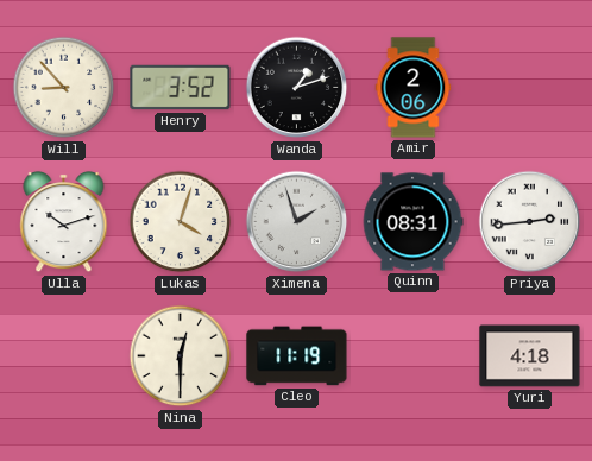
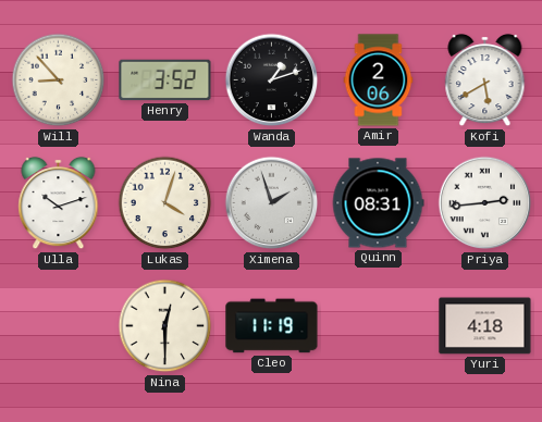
Kofi: none -> 5:40
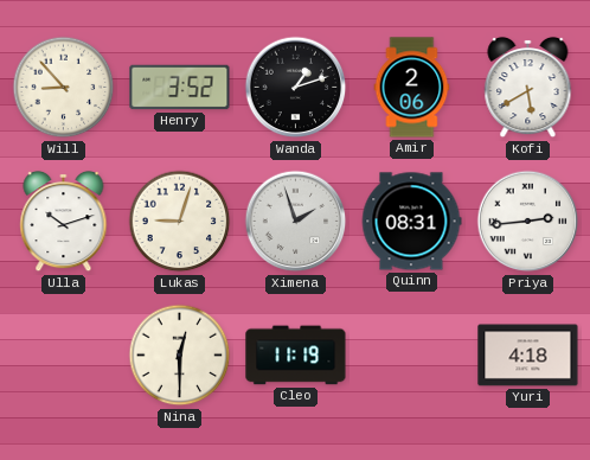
Lukas: 4:03 -> 9:03
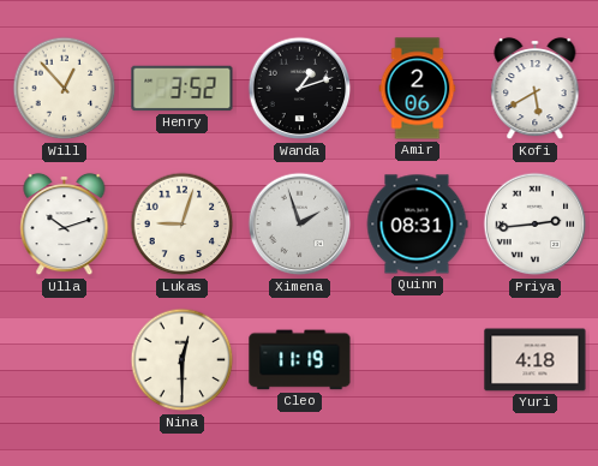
Will: 8:53 -> 12:53
